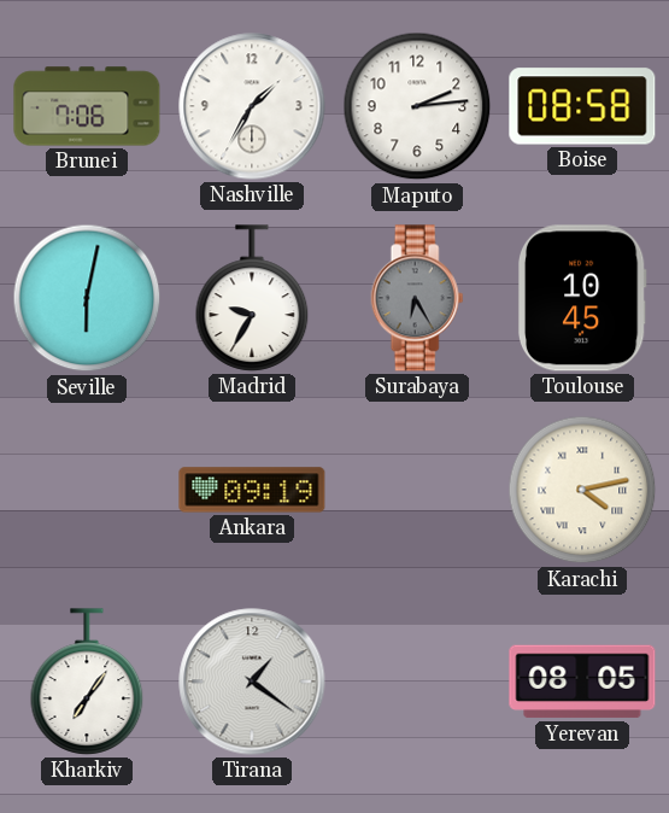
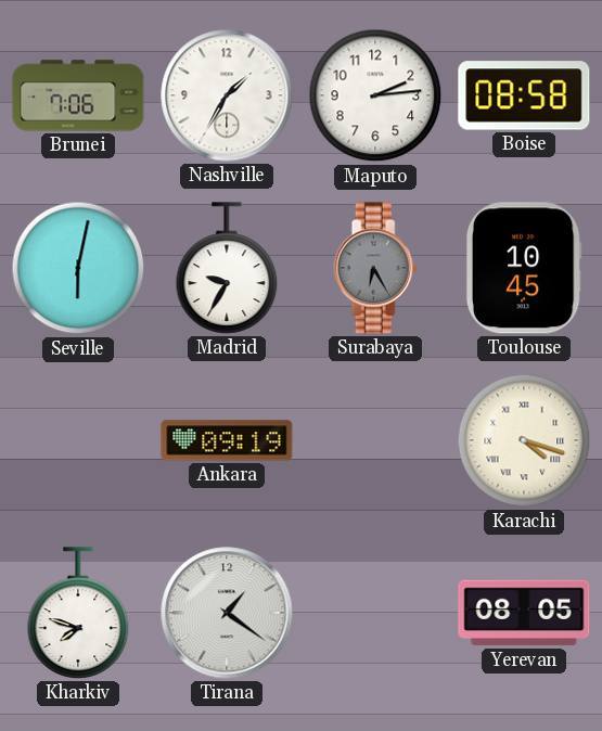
Karachi: 4:13 -> 4:18
Kharkiv: 7:06 -> 7:48
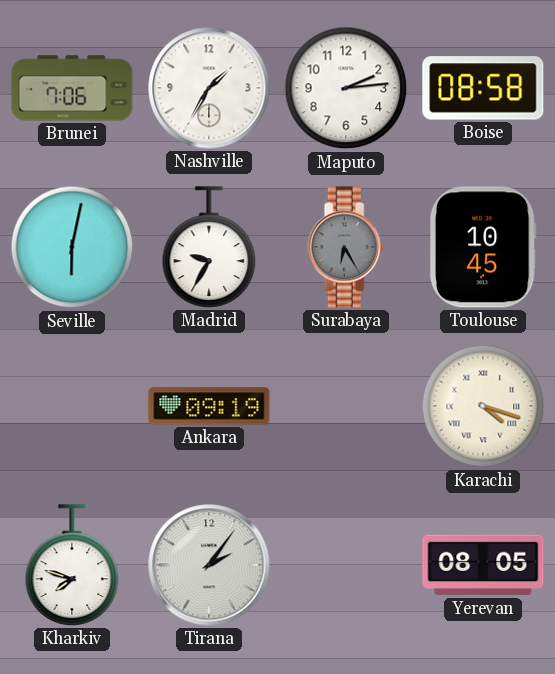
Tirana: 1:21 -> 2:06
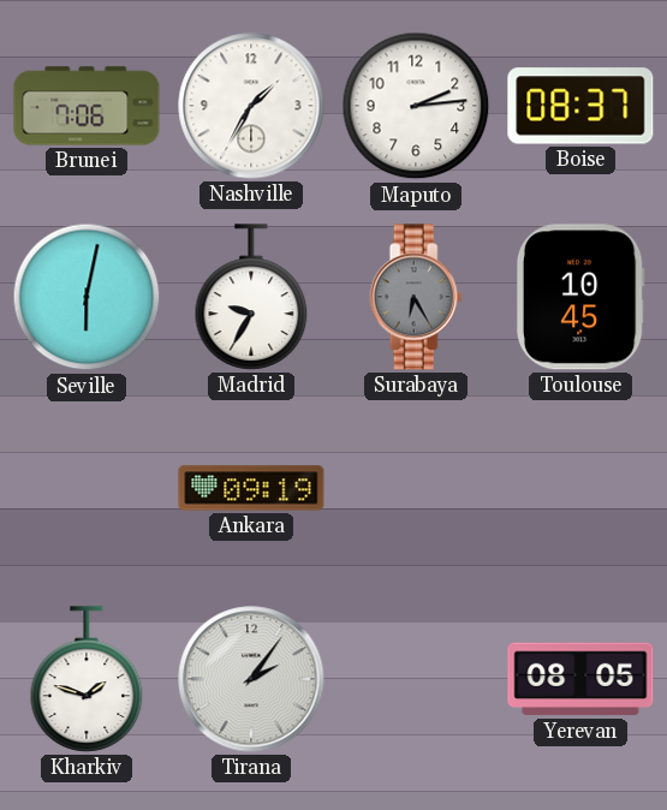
Boise: 08:58 -> 08:37
Karachi: 4:18 -> none
Kharkiv: 7:48 -> 1:48
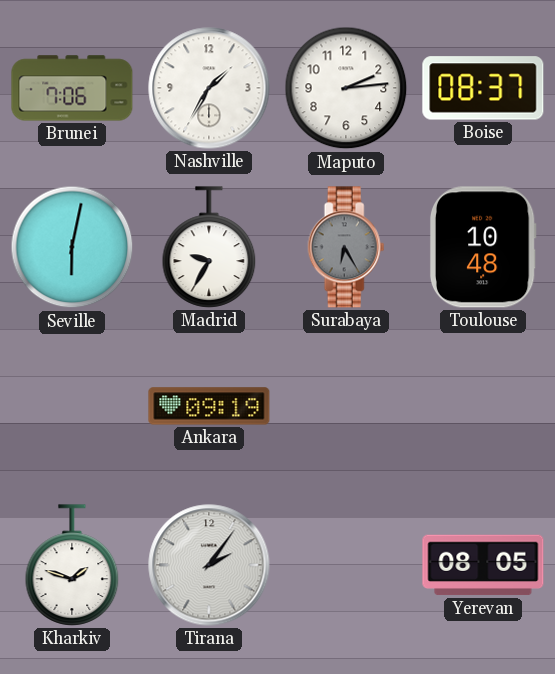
Toulouse: 10:45 -> 10:48
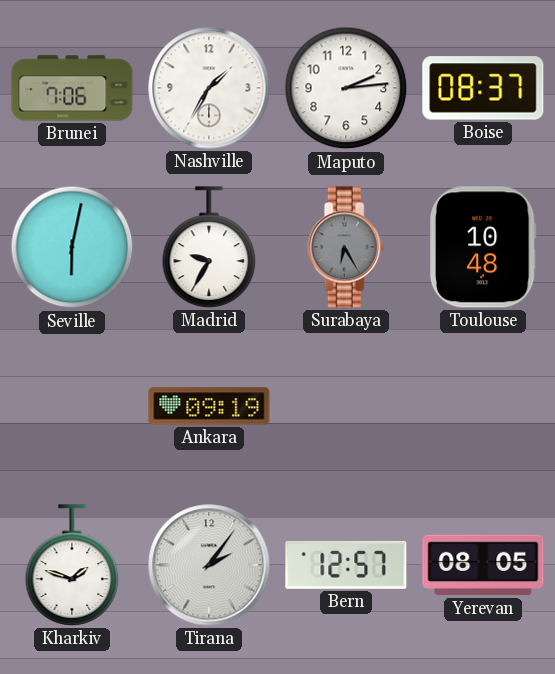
Bern: none -> 12:57
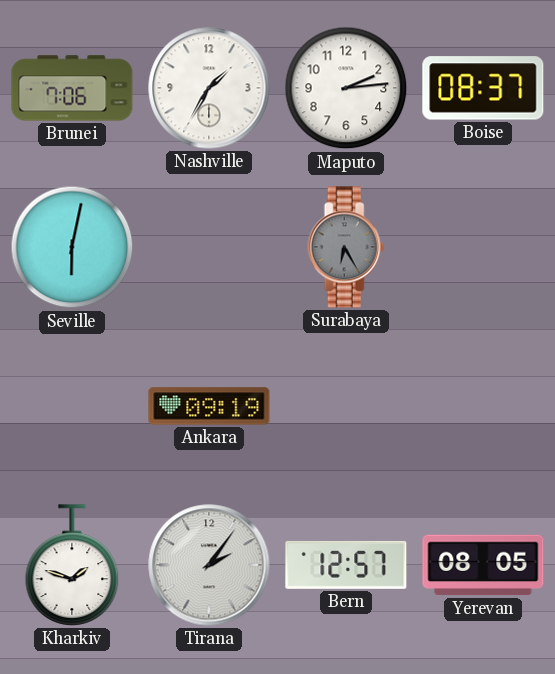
Madrid: 9:35 -> none
Toulouse: 10:48 -> none
